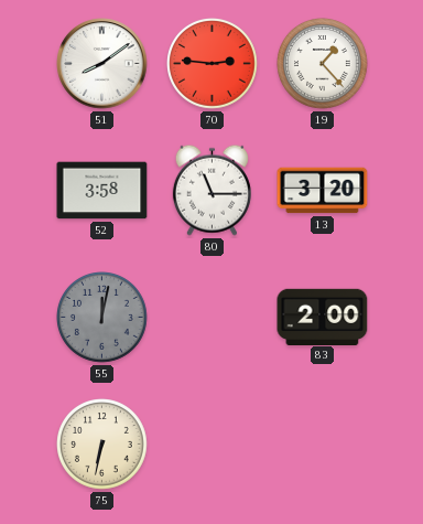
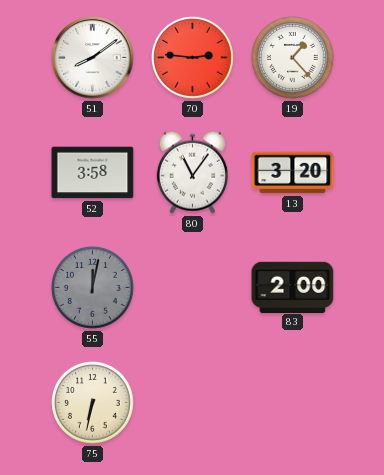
80: 11:15 -> 11:06
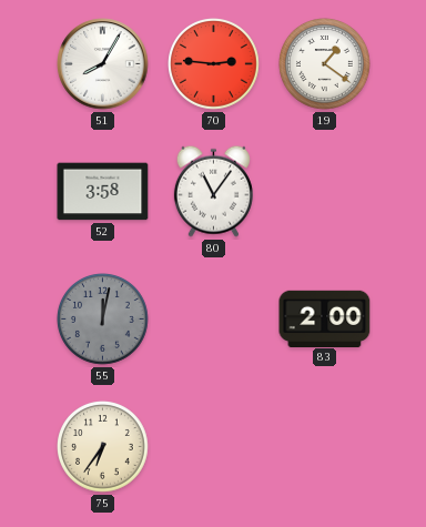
51: 8:09 -> 8:05
19: 1:23 -> 1:21
13: 3:20 -> none
75: 6:32 -> 6:36
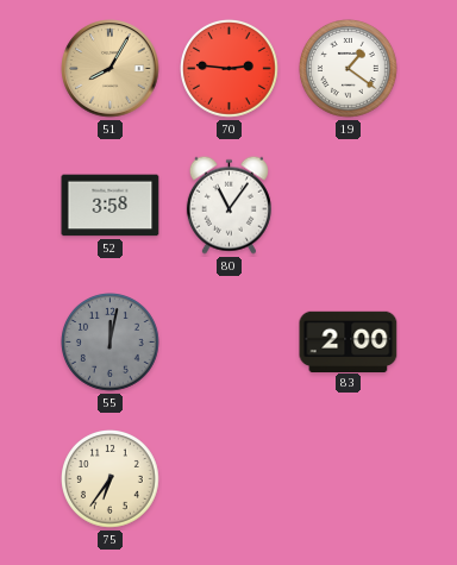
51 dial: white -> champagne
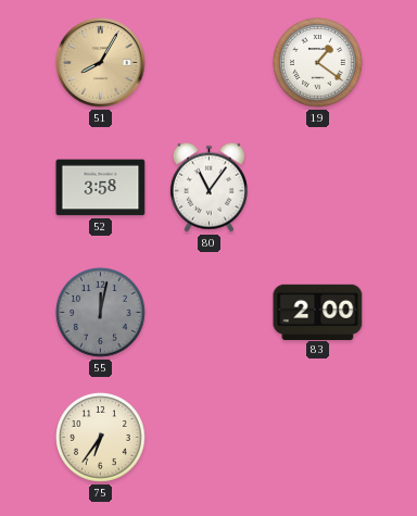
70: 2:46 -> none
